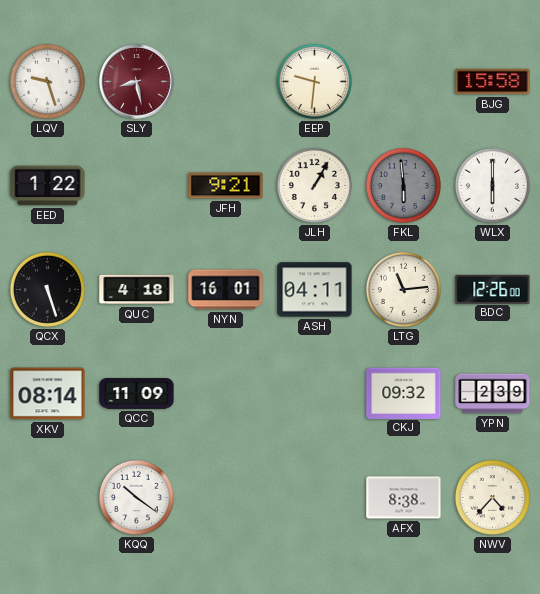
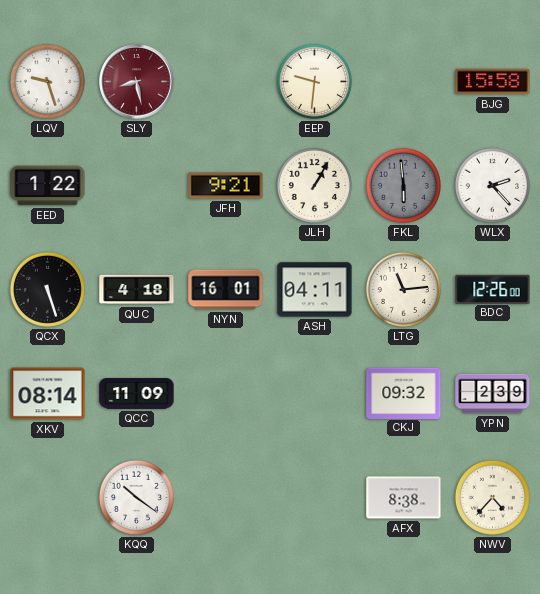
WLX: 6:00 -> 2:23
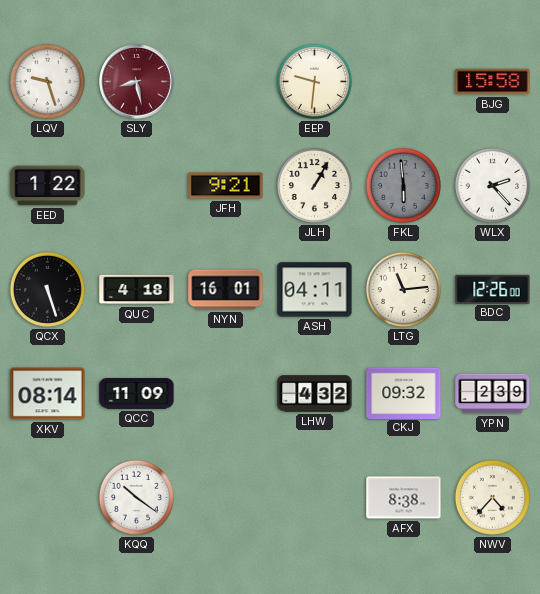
LHW: none -> 4:32
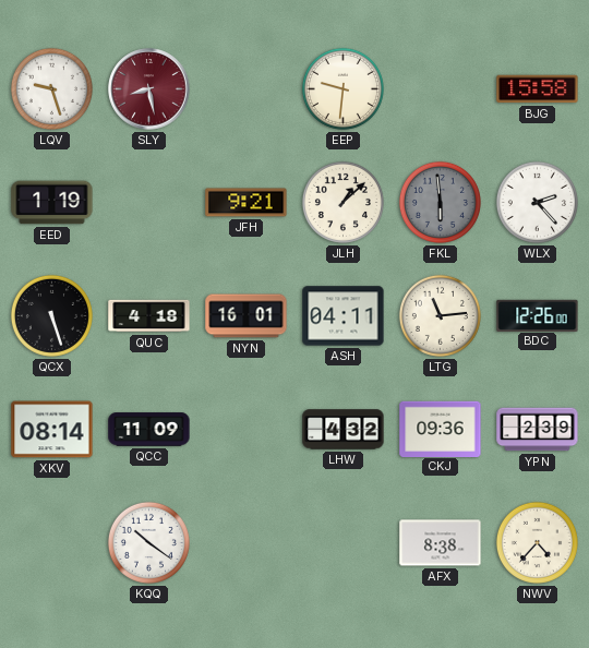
EED: 1:22 -> 1:19
JLH: 1:05 -> 1:08
CKJ: 09:32 -> 09:36
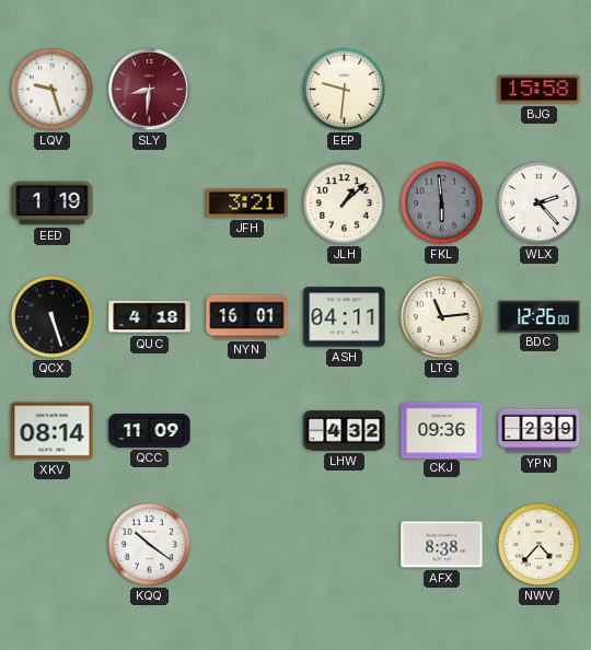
SLY: 8:28 -> 8:31
JFH: 9:21 -> 3:21
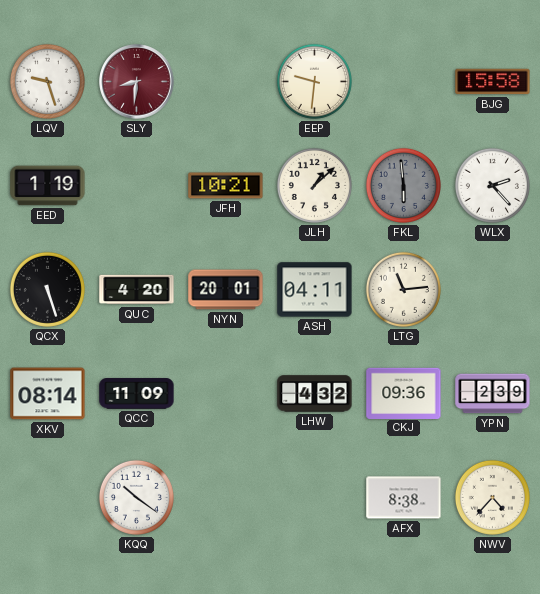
JFH: 3:21 -> 10:21
QUC: 4:18 -> 4:20
NYN: 16:01 -> 20:01
BDC: 12:26 -> none
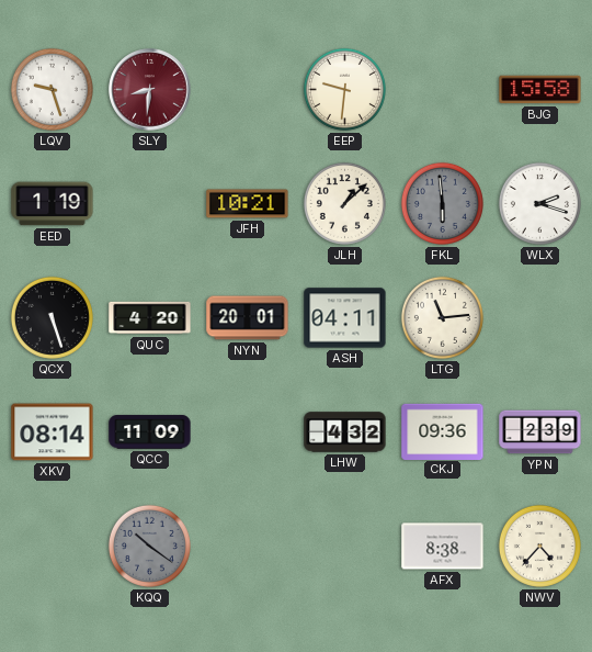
WLX: 2:23 -> 2:18
KQQ dial: white -> grey
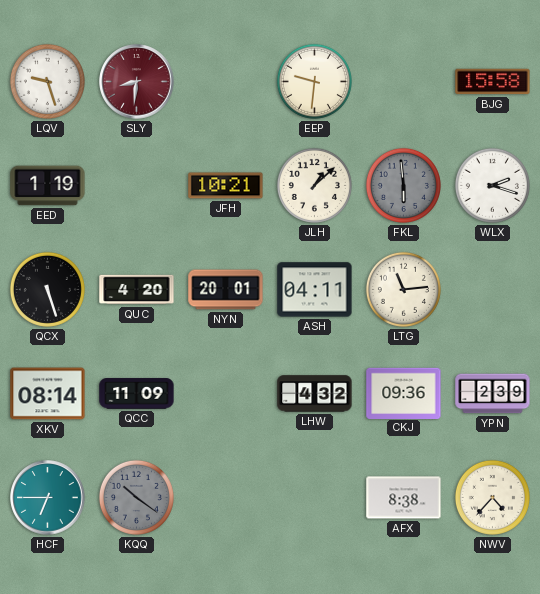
HCF: none -> 6:45
